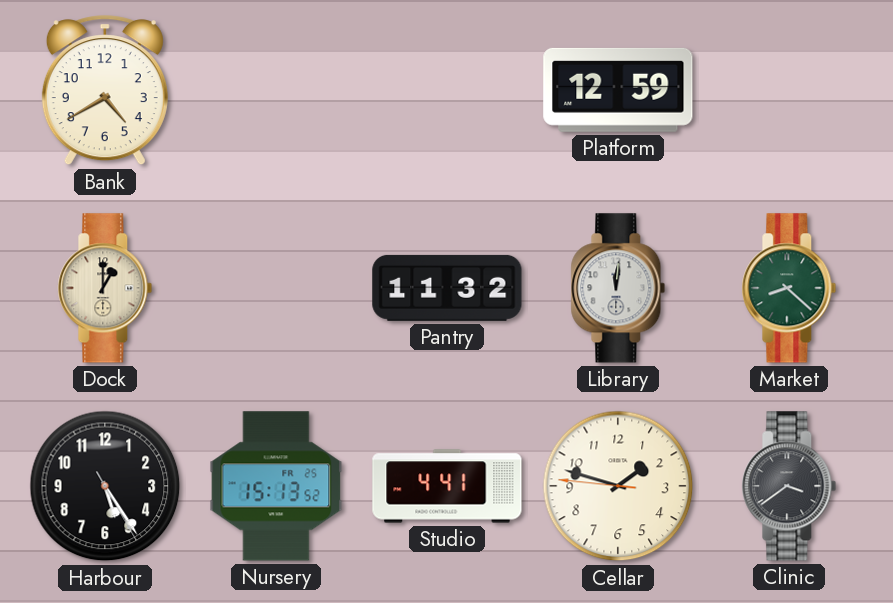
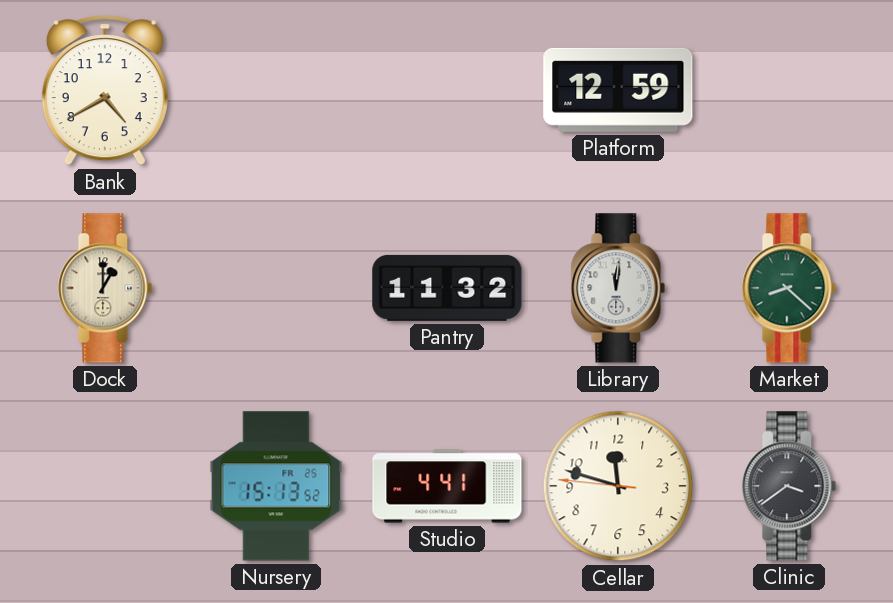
Harbour: 5:24 -> none
Cellar: 1:47 -> 11:47
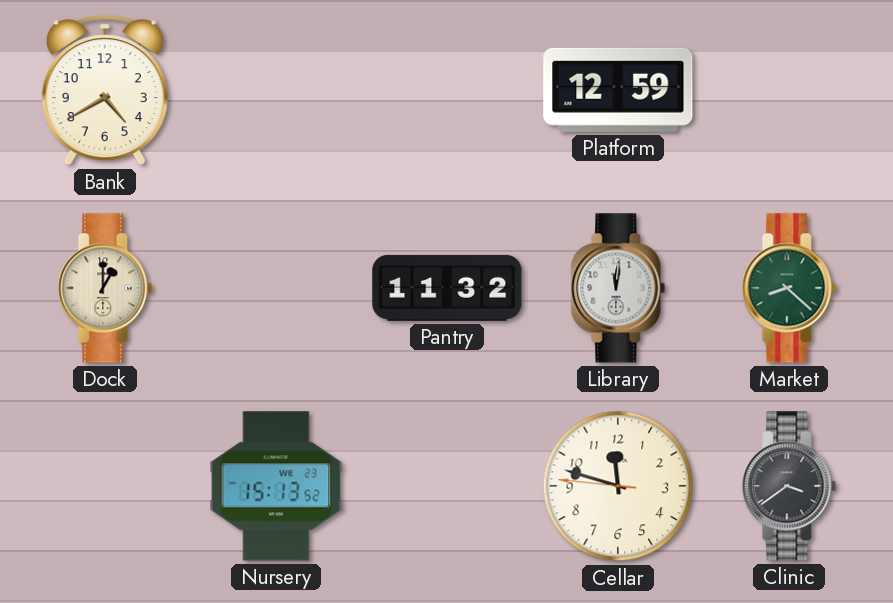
Nursery date: FR 25 -> WE 23
Studio: 4:41 -> none
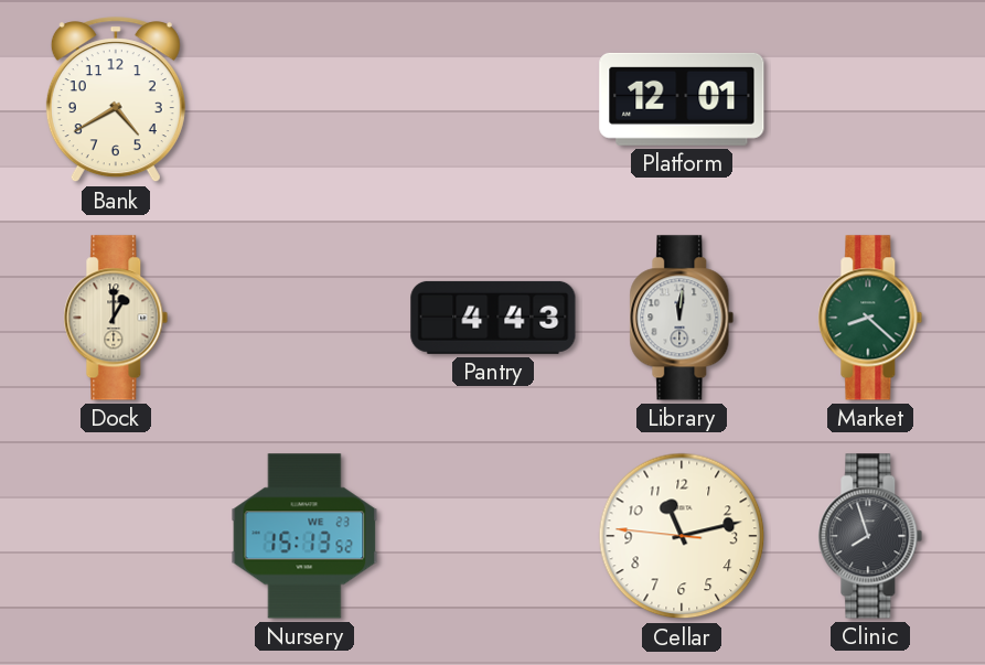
Platform: 12:59 -> 12:01
Pantry: 11:32 -> 4:43
Cellar: 11:47 -> 11:12
Clinic: 3:39 -> 7:57
